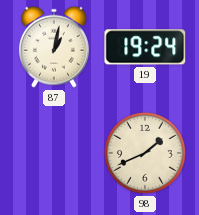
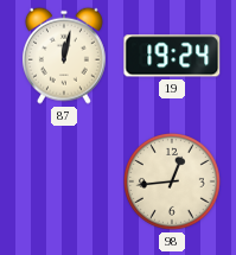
87: 1:02 -> 12:02
98: 1:41 -> 12:44
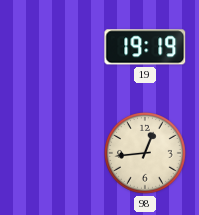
87: 12:02 -> none
19: 19:24 -> 19:19
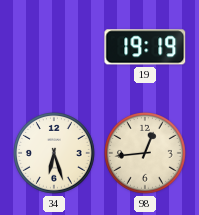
34: none -> 6:27
